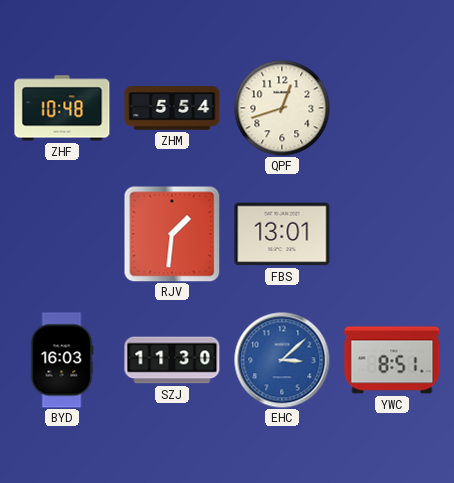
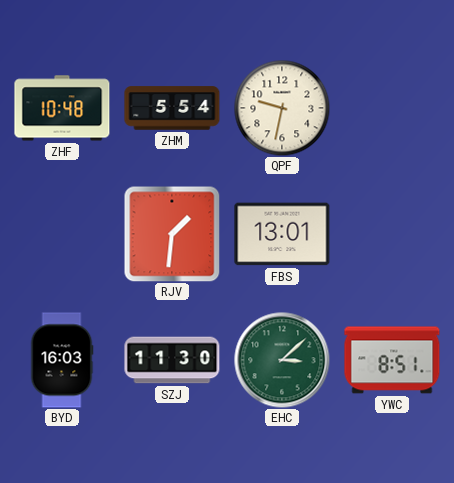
QPF: 12:42 -> 9:32
EHC dial: blue -> green
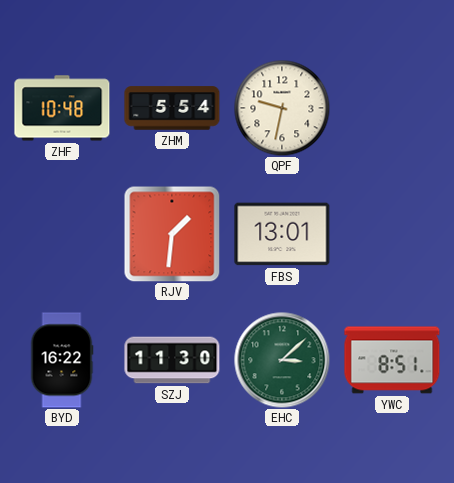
BYD: 16:03 -> 16:22
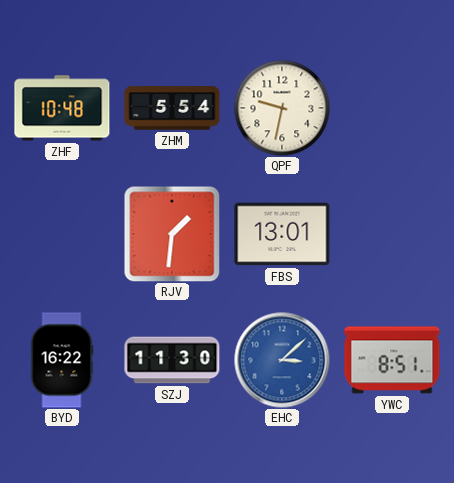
EHC dial: green -> blue
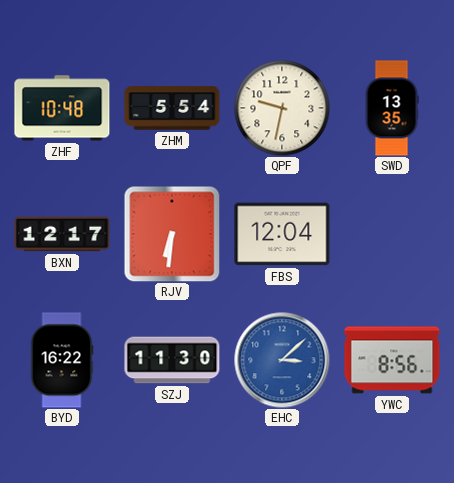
SWD: none -> 13:35
BXN: none -> 12:17
RJV: 1:31 -> 6:31
FBS: 13:01 -> 12:04
YWC: 8:51 -> 8:56
